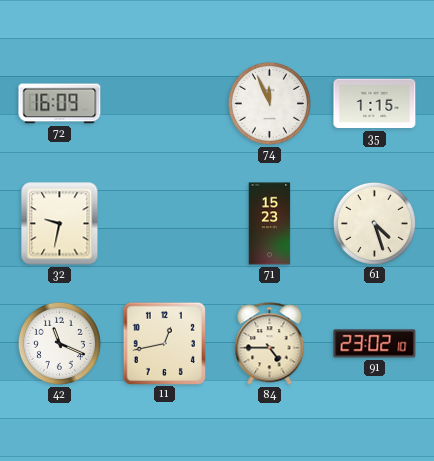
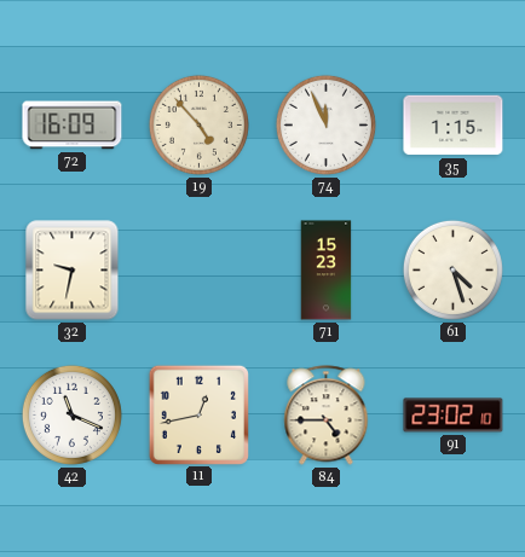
19: none -> 4:53
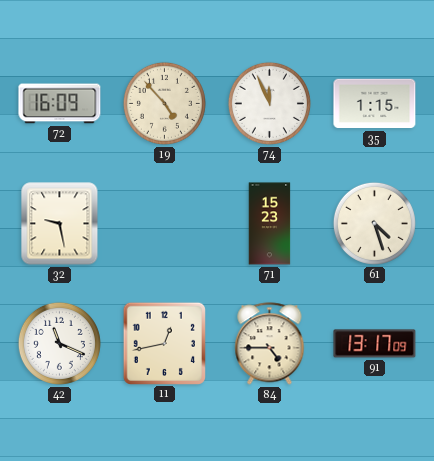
32: 9:32 -> 9:28
91: 23:02 -> 13:17
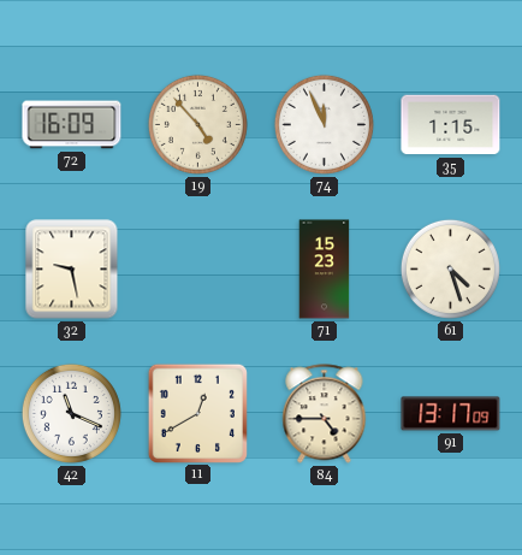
11: 12:43 -> 12:40
